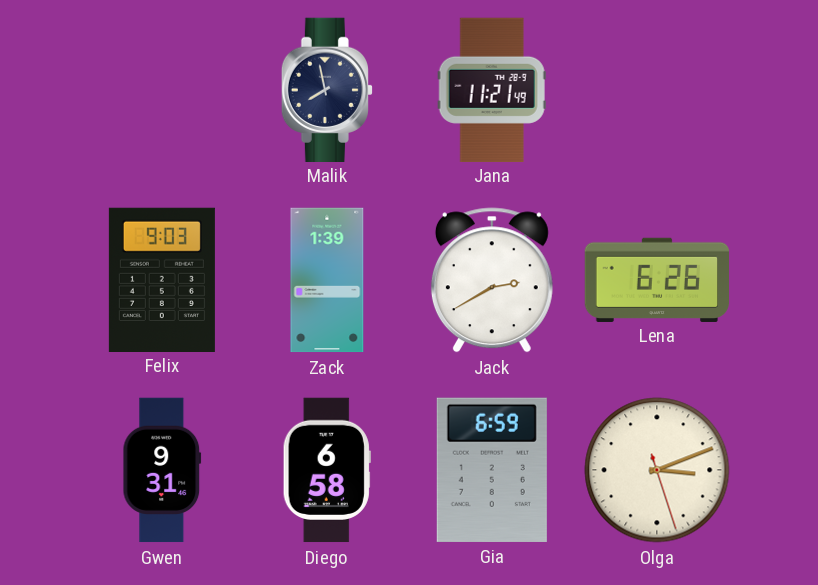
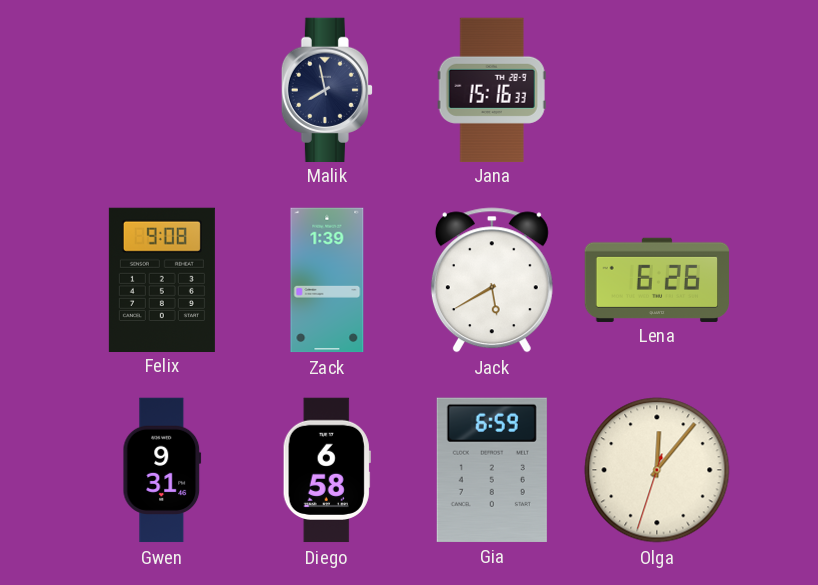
Jana: 11:21 -> 15:16
Felix: 9:03 -> 9:08
Jack: 2:40 -> 5:40
Olga: 3:11 -> 12:06
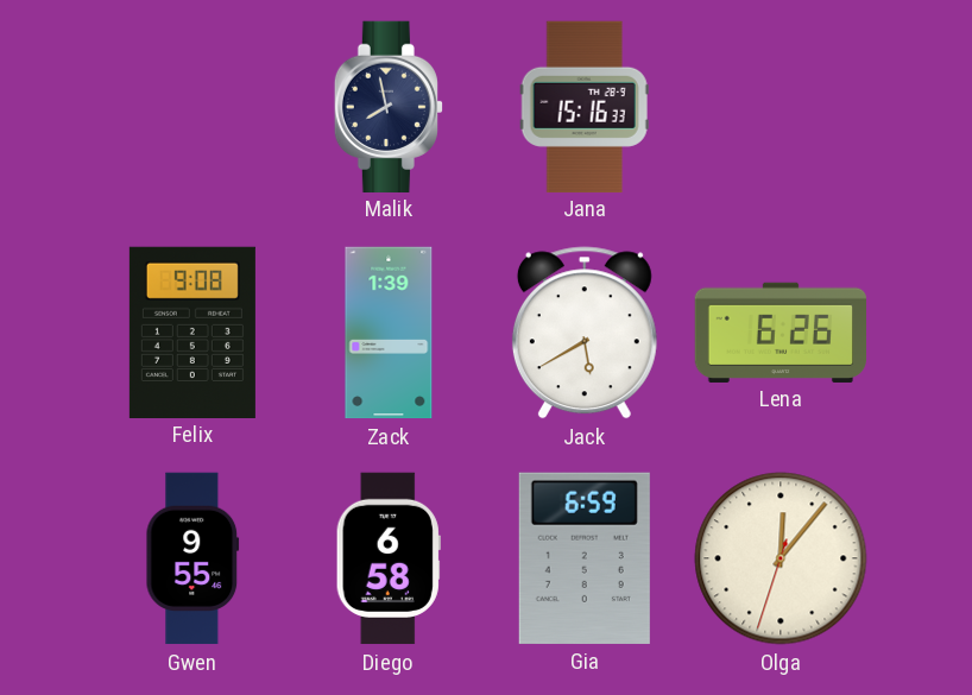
Gwen: 9:31 -> 9:55
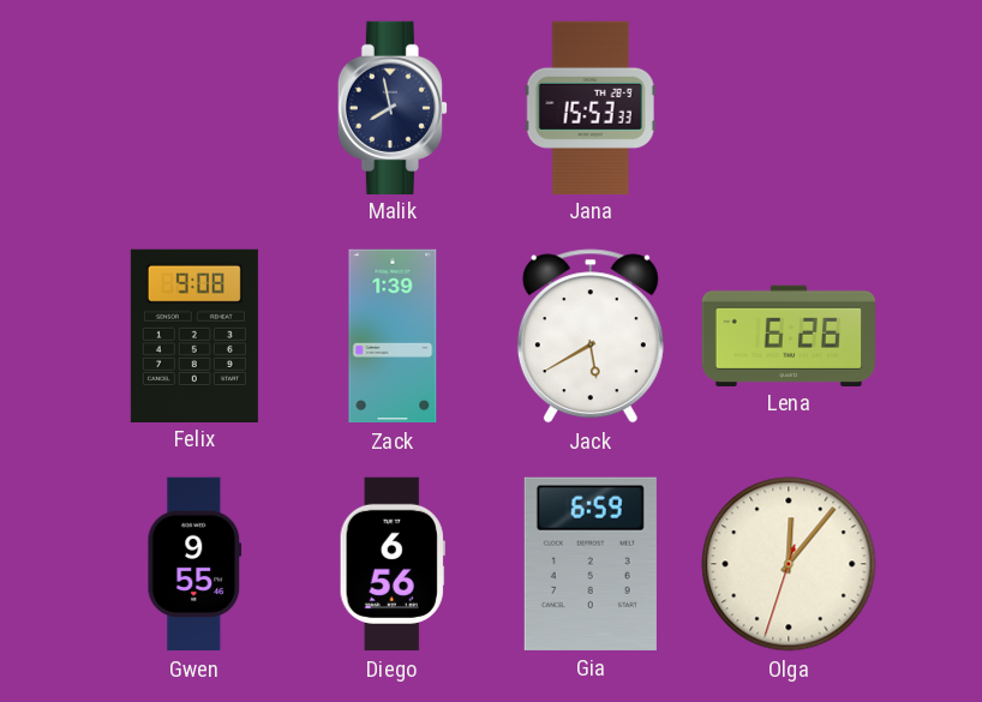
Jana: 15:16 -> 15:53
Diego: 6:58 -> 6:56
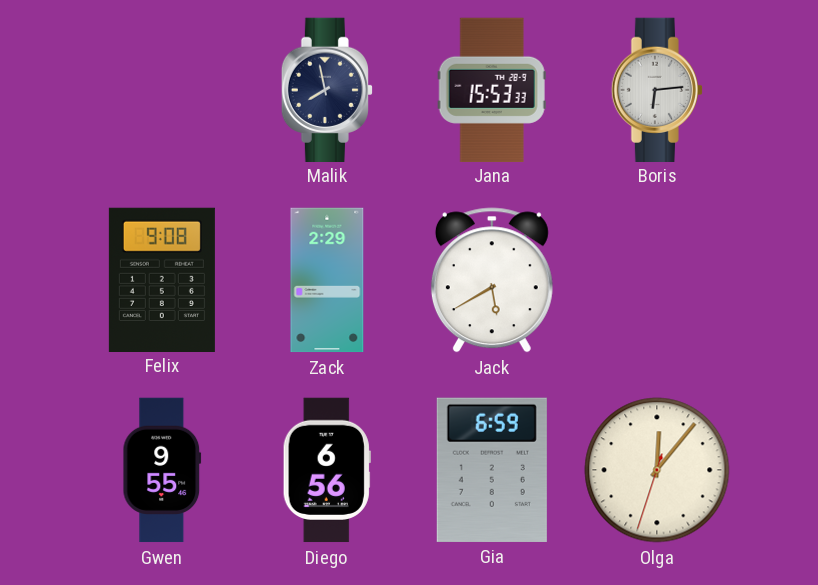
Boris: none -> 6:14
Zack: 1:39 -> 2:29
Lena: 6:26 -> none
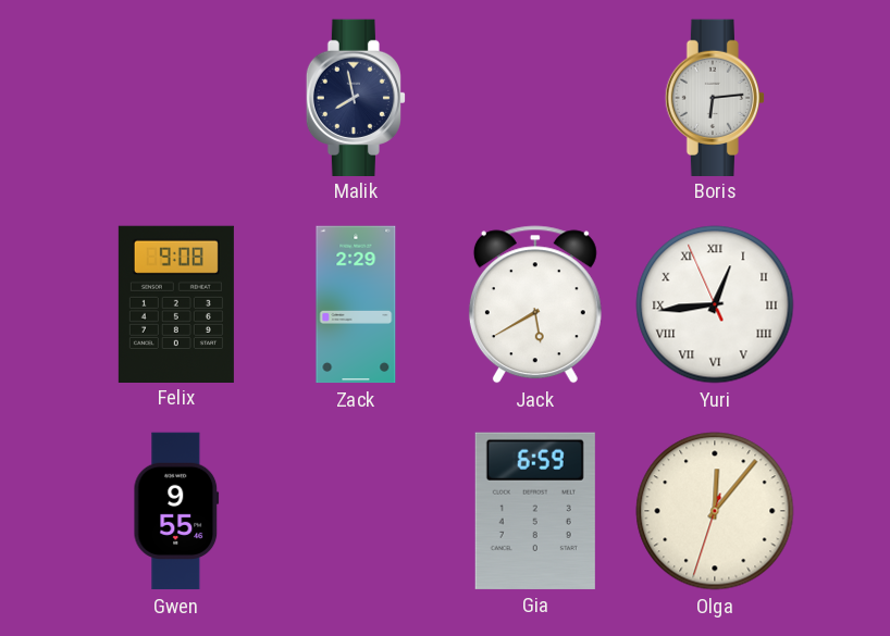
Jana: 15:53 -> none
Yuri: none -> 12:43
Diego: 6:56 -> none
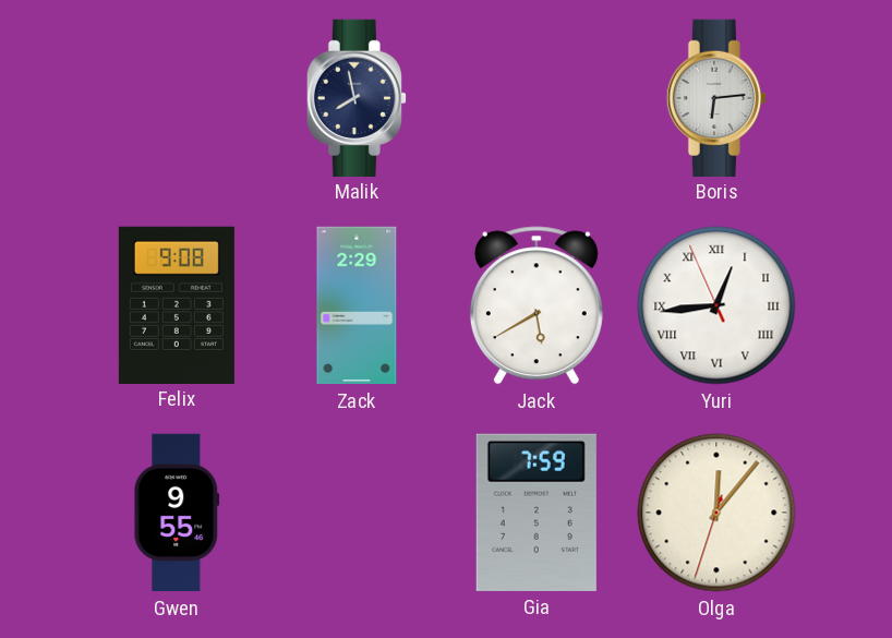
Gia: 6:59 -> 7:59
